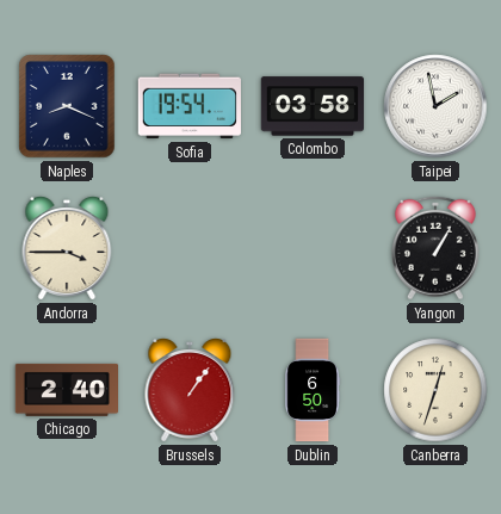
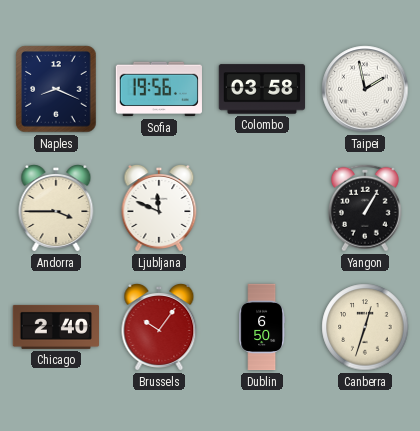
Sofia: 19:54 -> 19:56
Ljubljana: none -> 11:49
Brussels: 1:06 -> 10:06
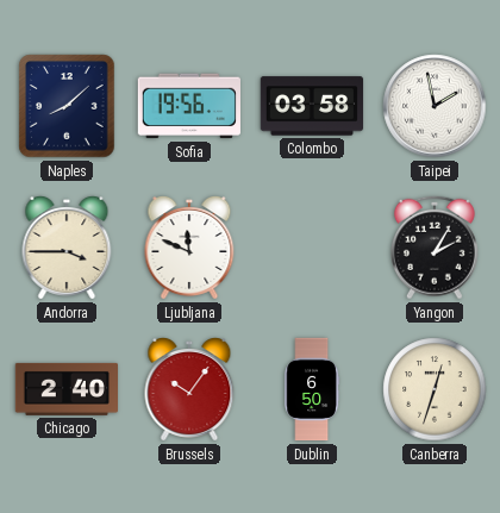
Naples: 8:19 -> 8:08
Yangon: 1:05 -> 2:05
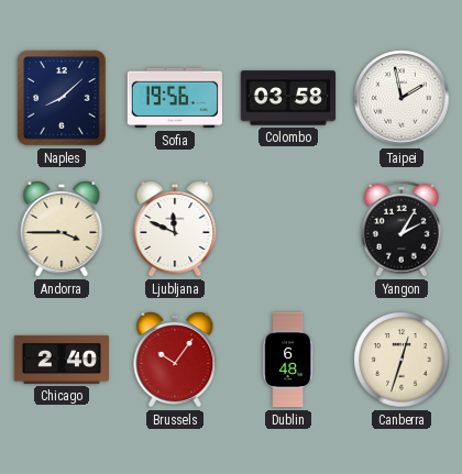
Dublin: 6:50 -> 6:48
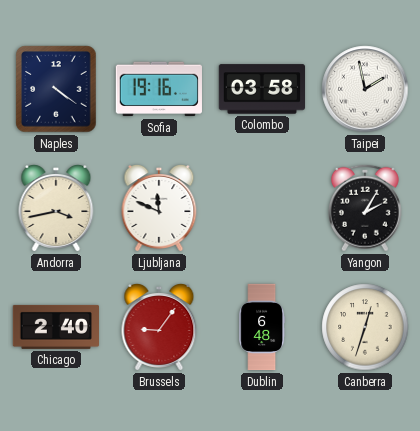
Naples: 8:08 -> 4:21
Sofia: 19:56 -> 19:16
Andorra: 3:45 -> 3:43
Brussels: 10:06 -> 9:06
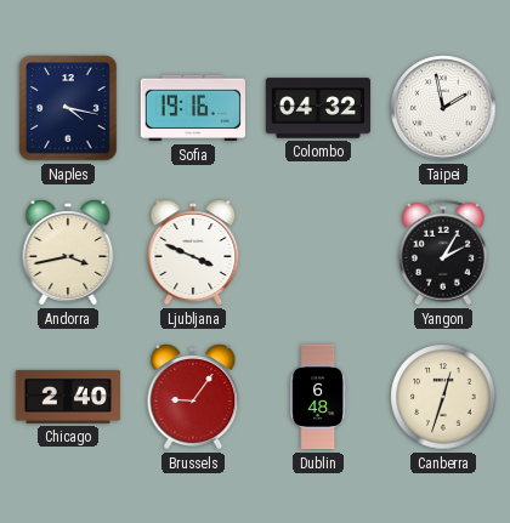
Naples: 4:21 -> 4:17
Colombo: 03:58 -> 04:32
Ljubljana: 11:49 -> 3:49
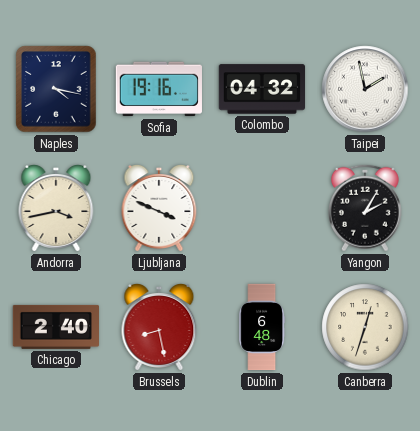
Brussels: 9:06 -> 8:28
